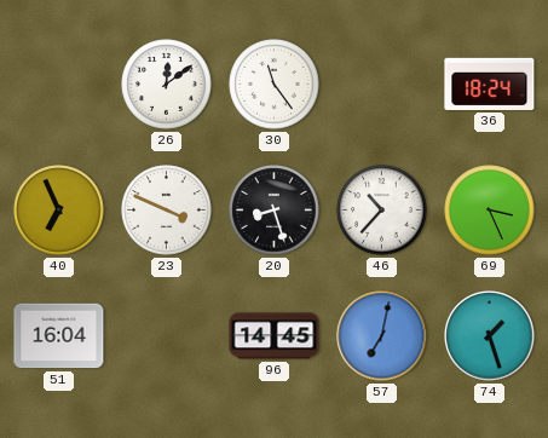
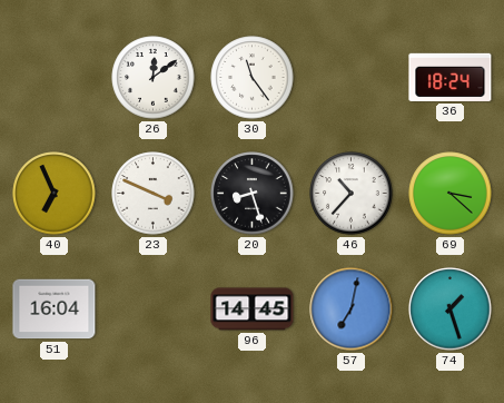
69: 3:26 -> 3:22
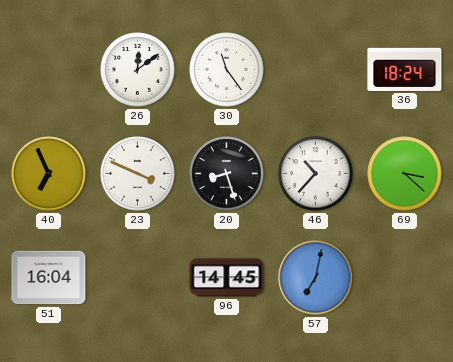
74: 1:27 -> none
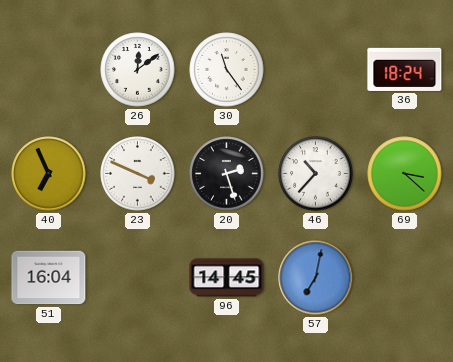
20: 8:27 -> 2:27
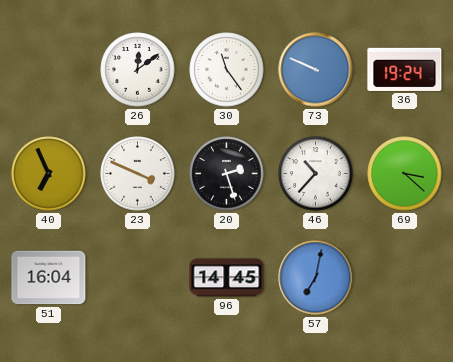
73: none -> 9:49
36: 18:24 -> 19:24
